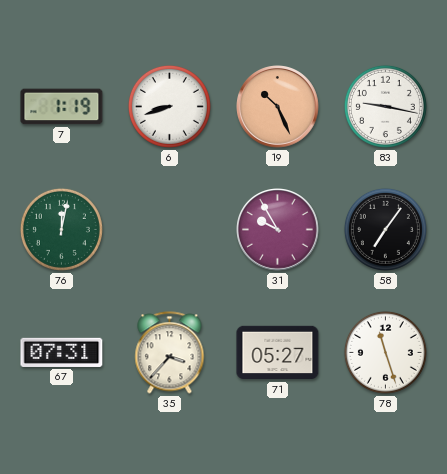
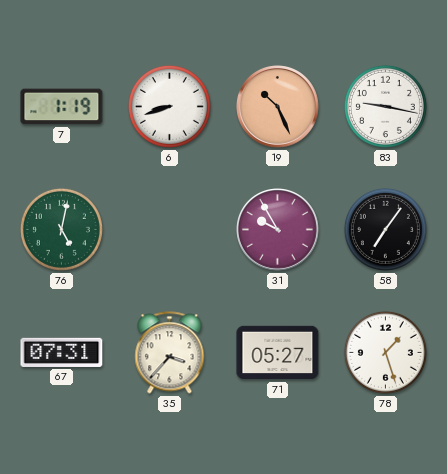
76: 12:02 -> 5:02
78: 11:27 -> 1:27
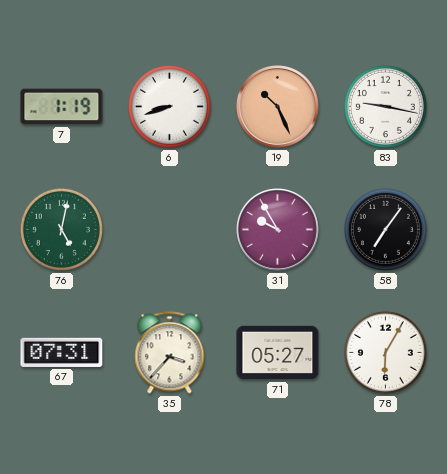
78: 1:27 -> 6:05
